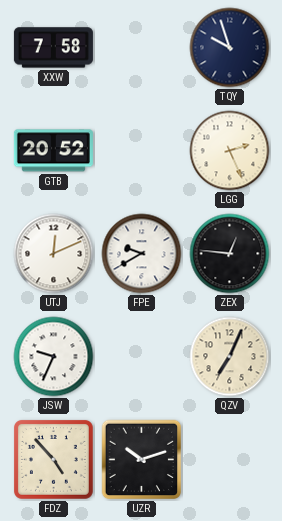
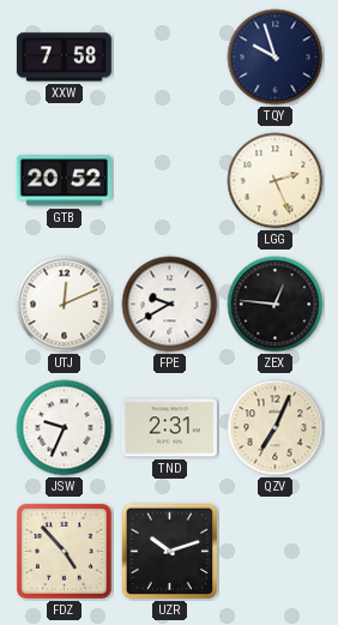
TND: none -> 2:31
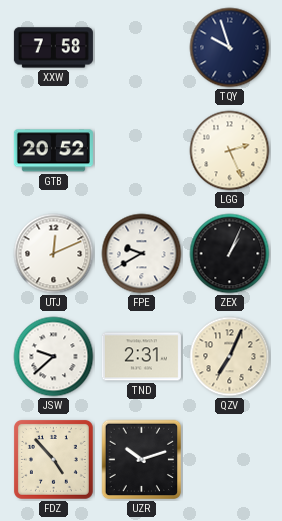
ZEX: 12:46 -> 1:04
JSW: 9:34 -> 9:38
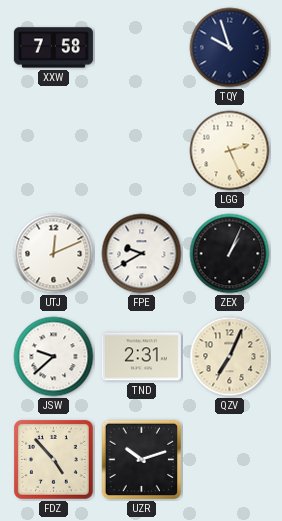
GTB: 20:52 -> none
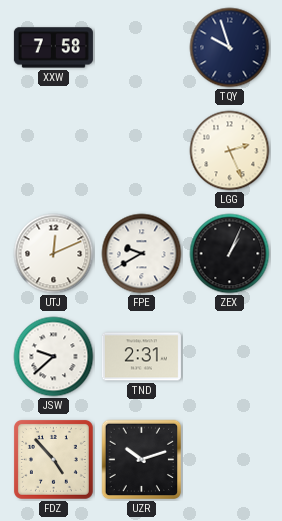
QZV: 7:04 -> none
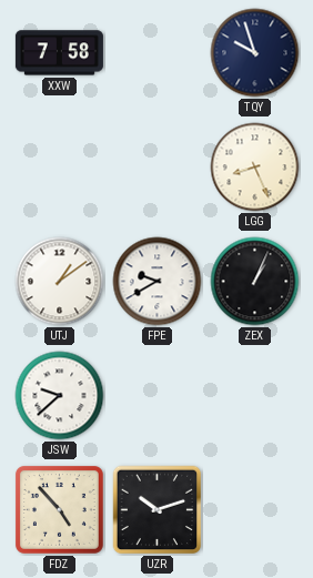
LGG: 2:26 -> 8:26
UTJ: 12:11 -> 1:09
TND: 2:31 -> none
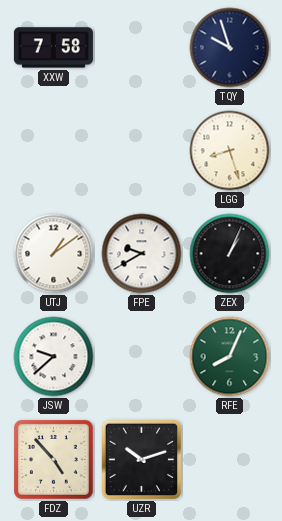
LGG: 8:26 -> 8:27
RFE: none -> 8:04
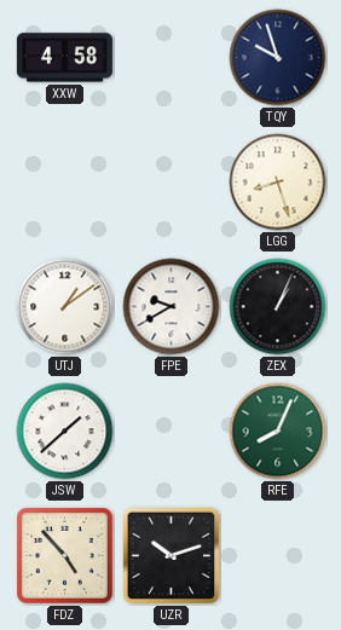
XXW: 7:58 -> 4:58
JSW: 9:38 -> 1:38
